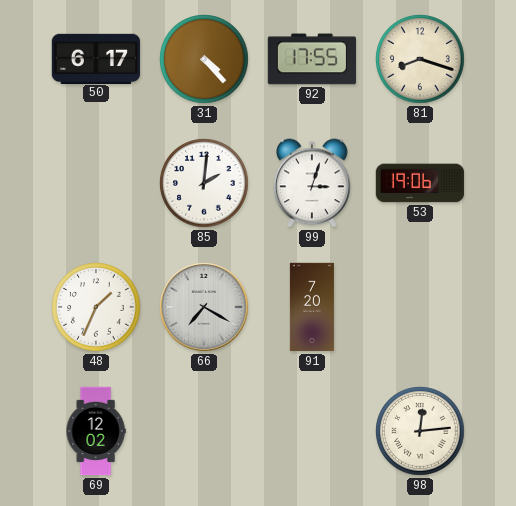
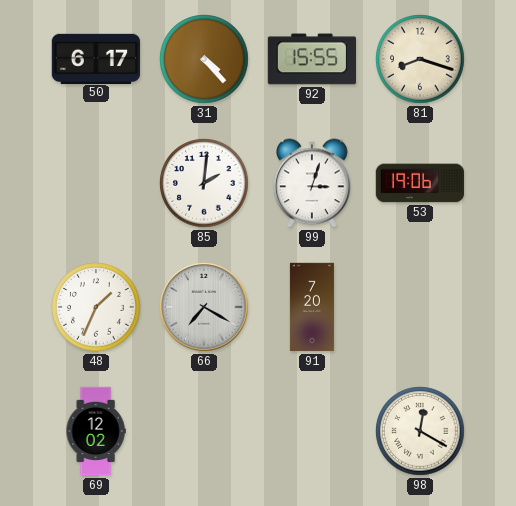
92: 17:55 -> 15:55
98: 12:14 -> 12:20
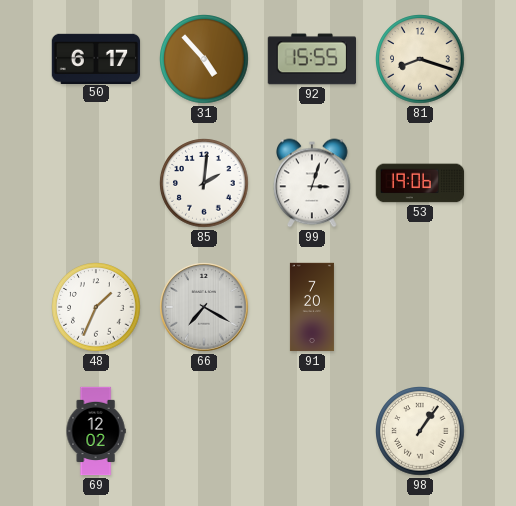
31: 4:23 -> 4:53
98: 12:20 -> 1:06
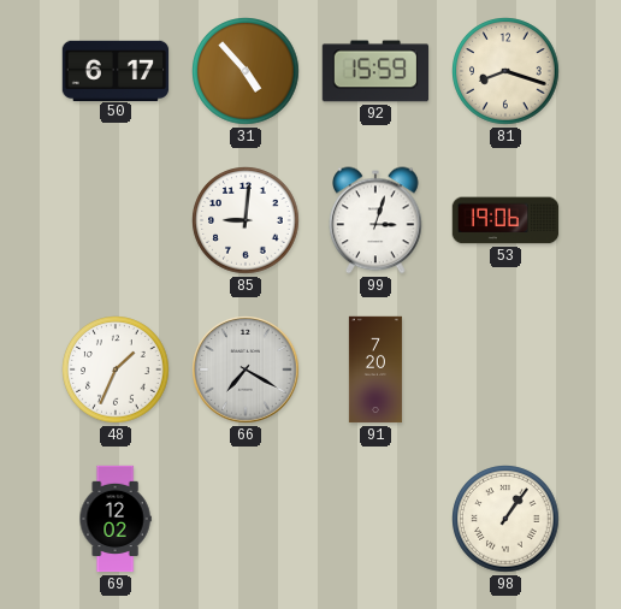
92: 15:55 -> 15:59
85: 2:01 -> 9:01
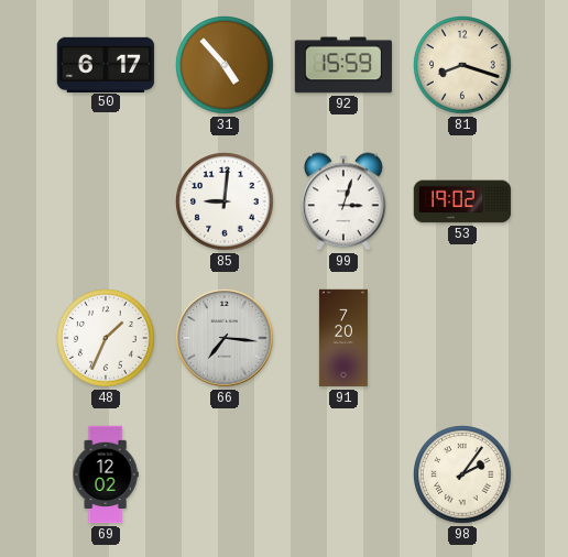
53: 19:06 -> 19:02
66: 7:20 -> 7:16
98: 1:06 -> 2:06
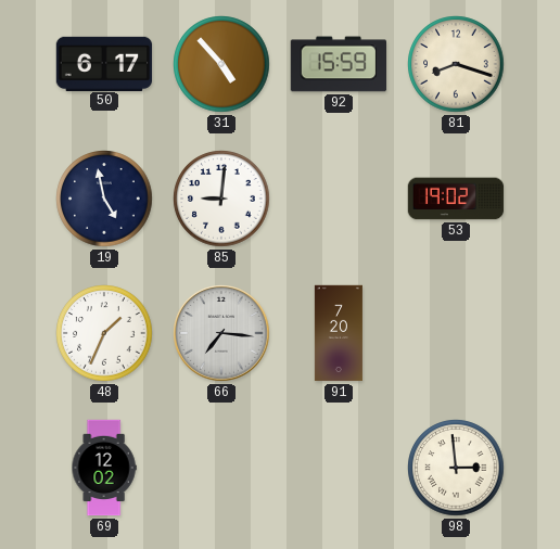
19: none -> 4:58
99: 3:03 -> none
98: 2:06 -> 2:59
